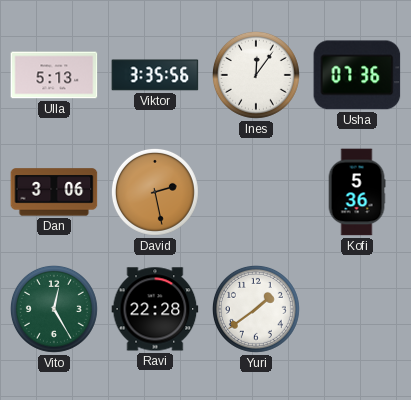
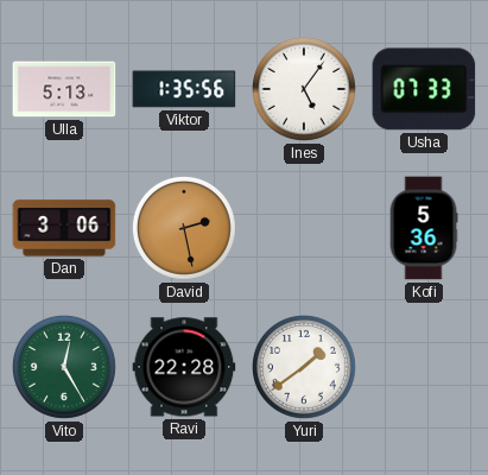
Viktor: 3:35 -> 1:35
Ines: 12:06 -> 5:06
Usha: 07:36 -> 07:33
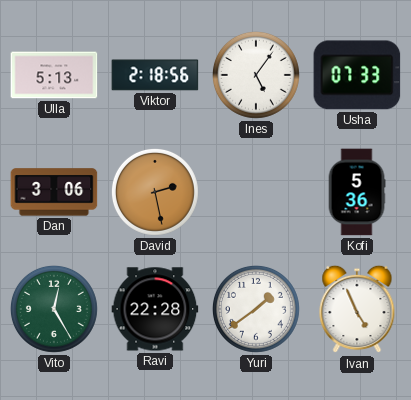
Viktor: 1:35 -> 2:18
Ivan: none -> 4:56
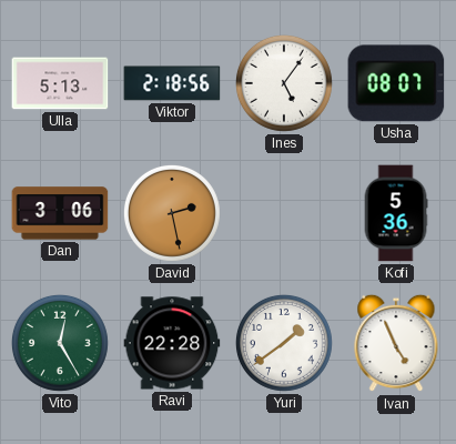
Usha: 07:33 -> 08:07
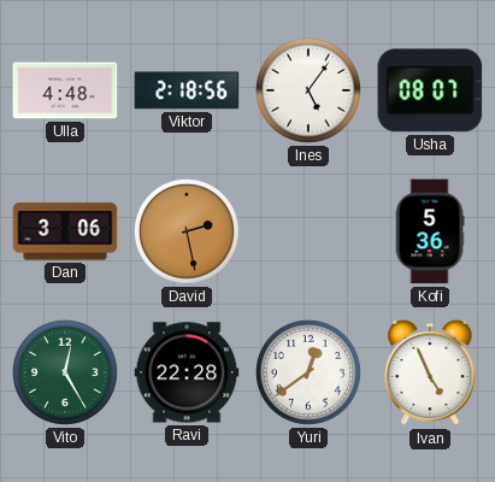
Ulla: 5:13 -> 4:48
Yuri: 1:39 -> 12:39
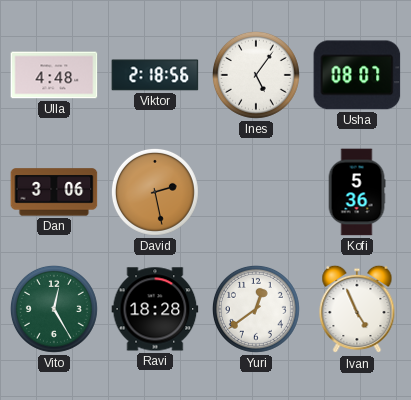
Ravi: 22:28 -> 18:28
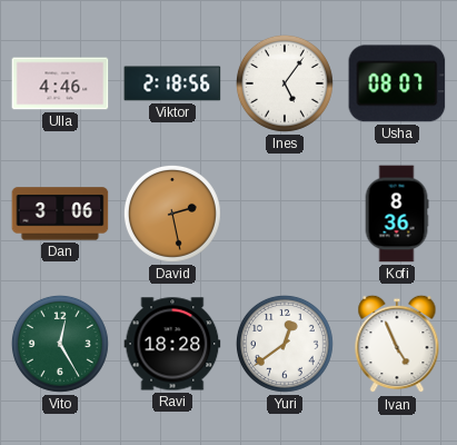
Ulla: 4:48 -> 4:46
Kofi: 5:36 -> 8:36
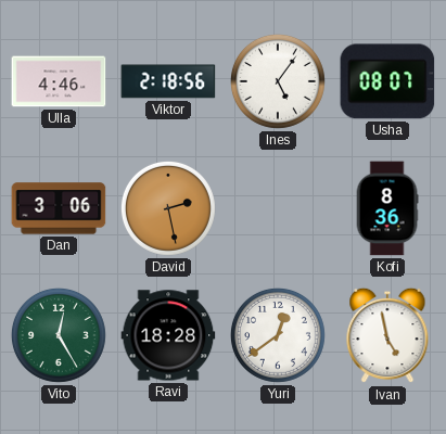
Ivan: 4:56 -> 4:58
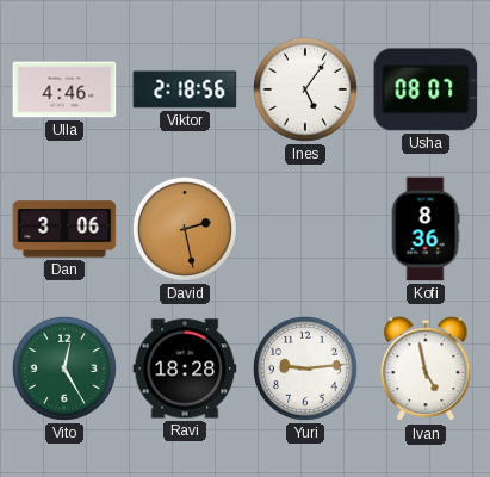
Yuri: 12:39 -> 9:14
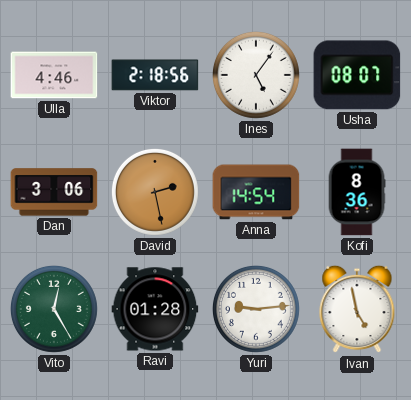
Anna: none -> 14:54
Ravi: 18:28 -> 01:28
